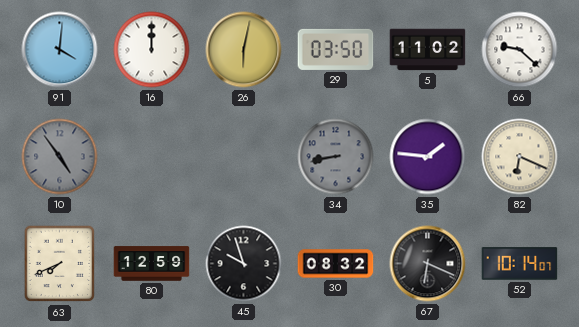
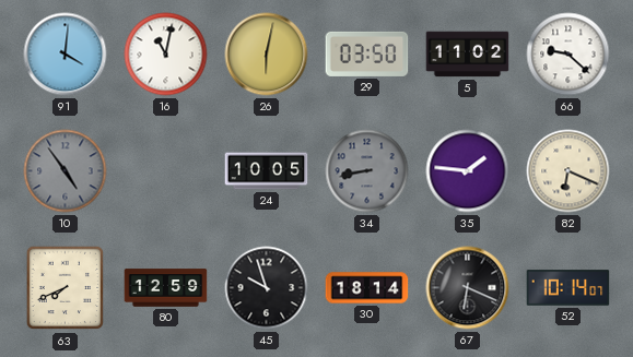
16: 12:00 -> 11:02
24: none -> 10:05
30: 08:32 -> 18:14
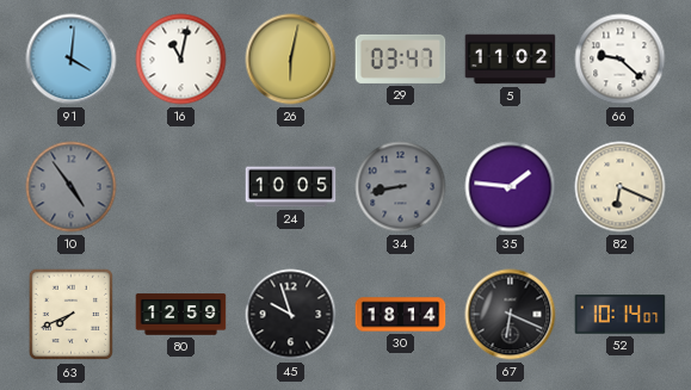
29: 03:50 -> 03:47
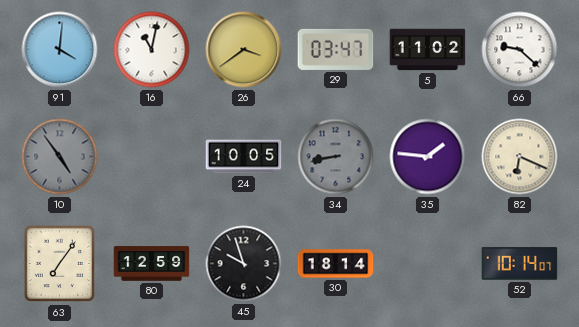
26: 6:02 -> 3:39
63: 7:41 -> 7:06
67: 6:19 -> none
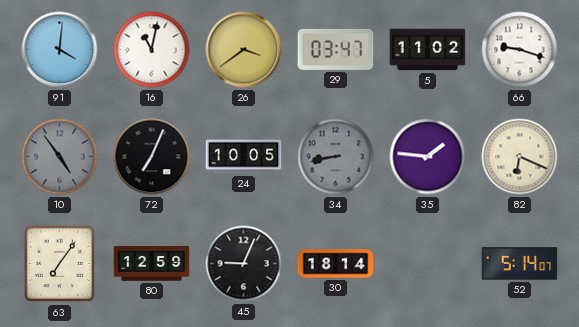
66: 9:22 -> 9:18
72: none -> 7:04
45: 9:57 -> 9:04
52: 10:14 -> 5:14
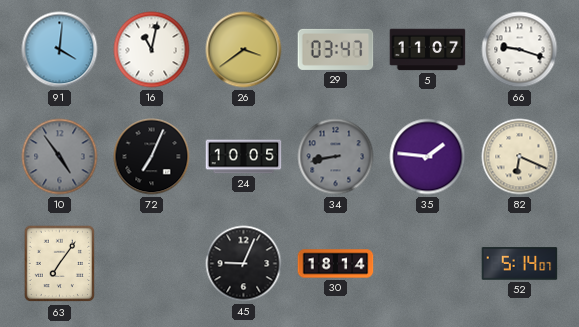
5: 11:02 -> 11:07
80: 12:59 -> none
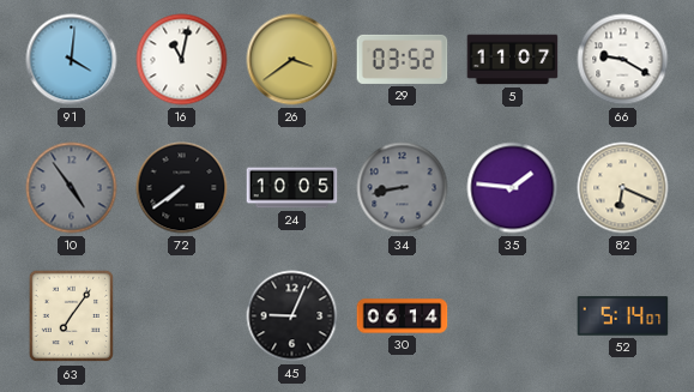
29: 03:47 -> 03:52
66: 9:18 -> 9:20
72: 7:04 -> 7:39
30: 18:14 -> 06:14
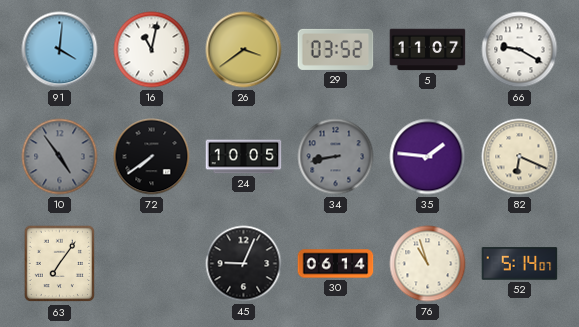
76: none -> 10:57
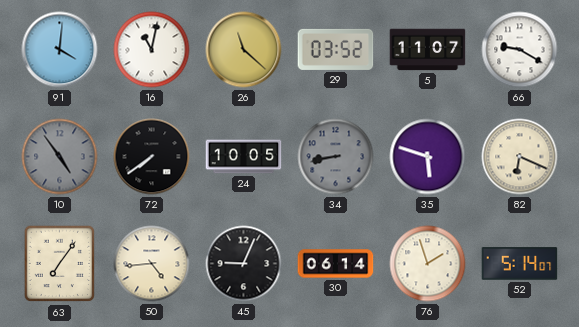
26: 3:39 -> 11:22
35: 1:46 -> 5:48
50: none -> 4:44
76: 10:57 -> 1:57
